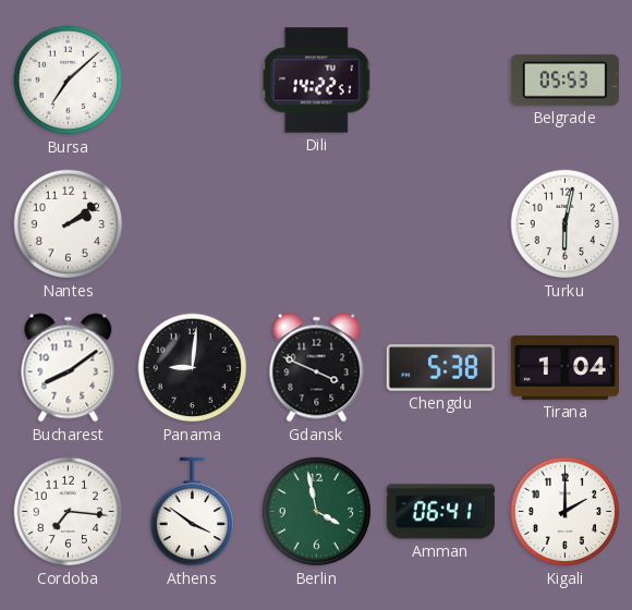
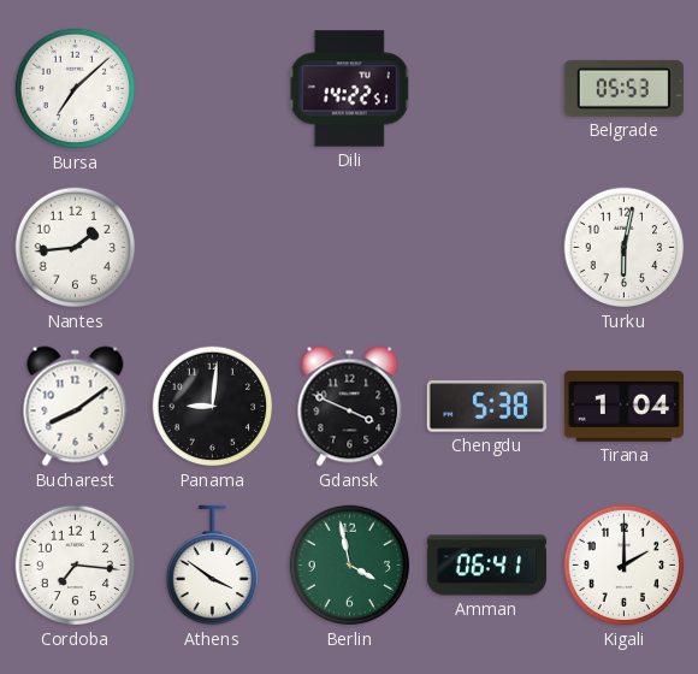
Nantes: 2:09 -> 1:44
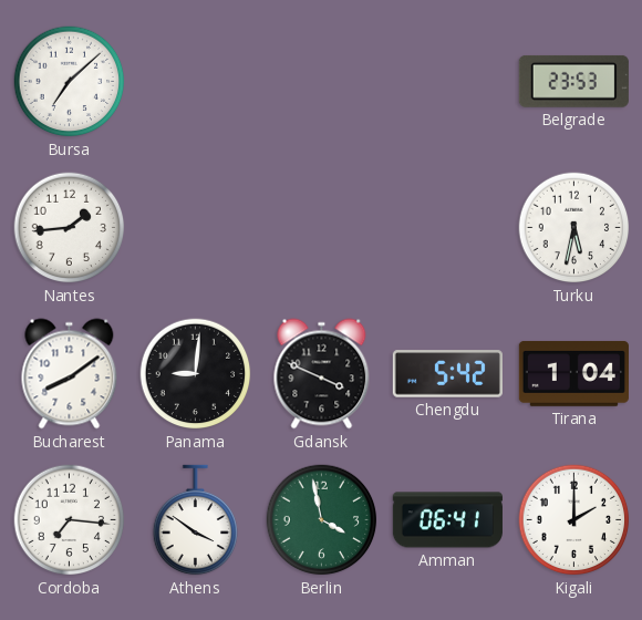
Dili: 14:22 -> none
Belgrade: 05:53 -> 23:53
Turku: 6:02 -> 5:32
Chengdu: 5:38 -> 5:42
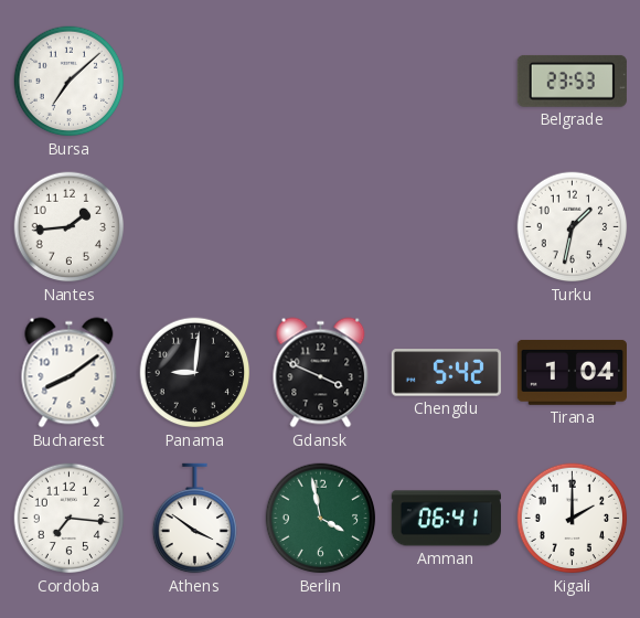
Turku: 5:32 -> 1:32
